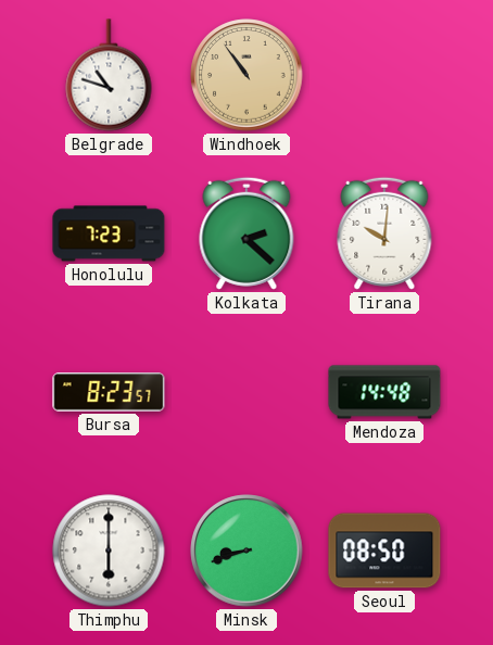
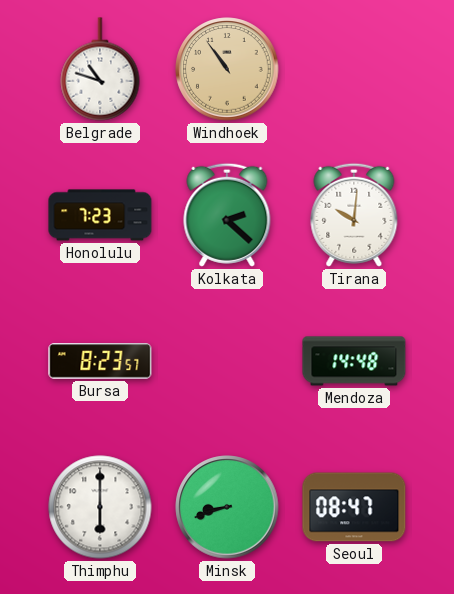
Seoul: 08:50 -> 08:47
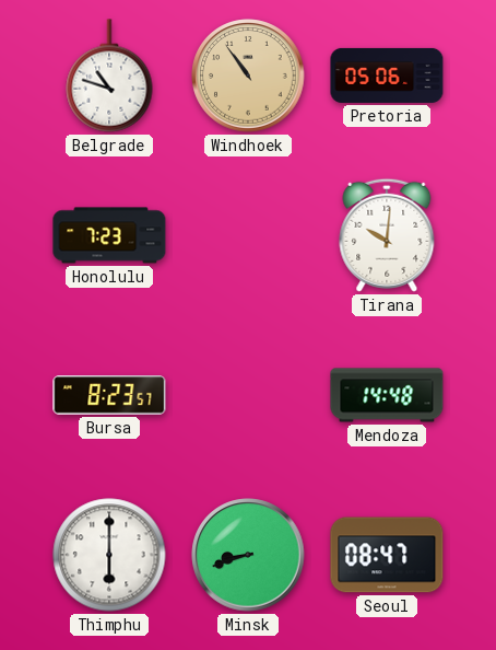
Pretoria: none -> 05:06
Kolkata: 2:22 -> none
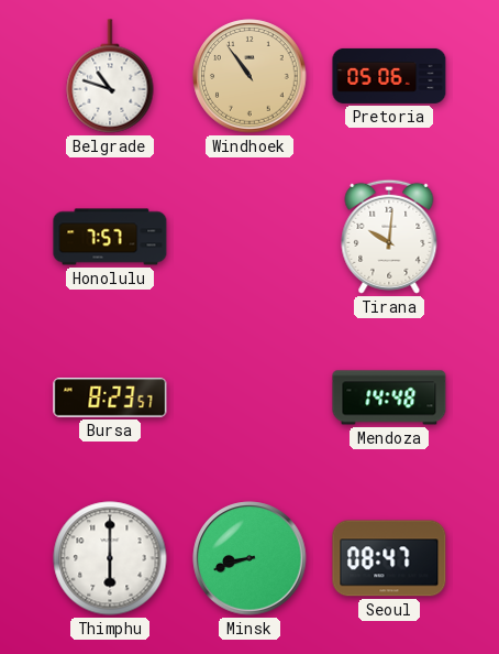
Honolulu: 7:23 -> 7:57
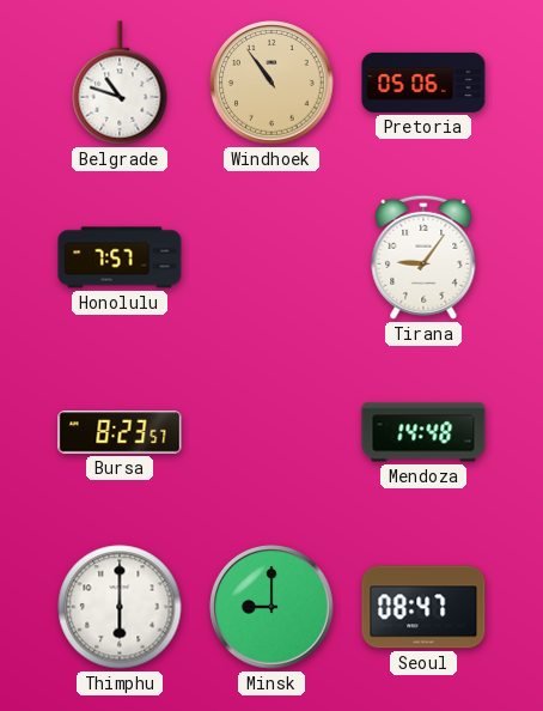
Tirana: 10:01 -> 9:06
Minsk: 8:42 -> 9:00
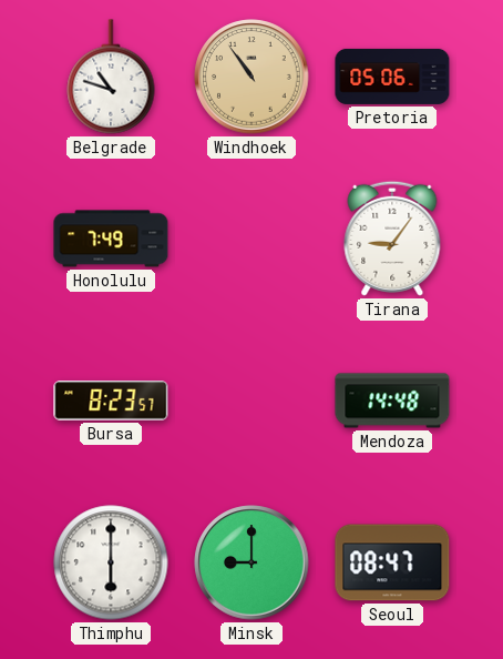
Honolulu: 7:57 -> 7:49
